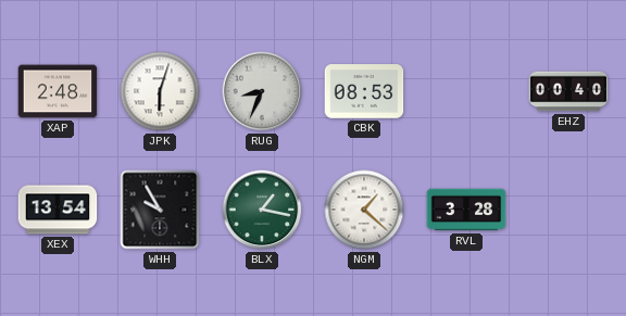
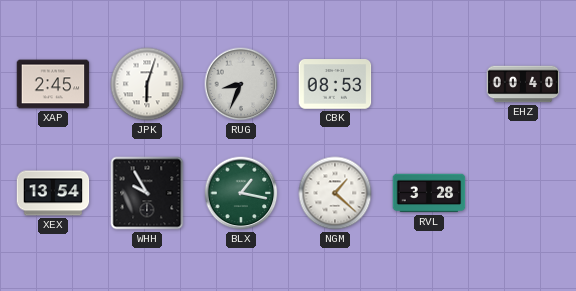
XAP: 2:48 -> 2:45
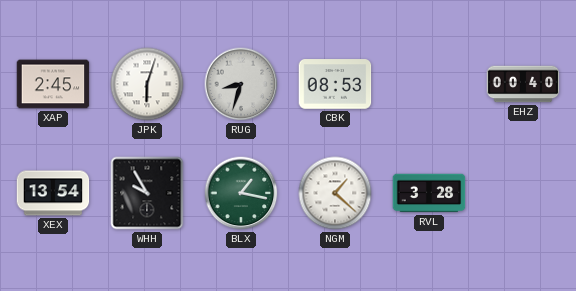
RUG: 8:34 -> 8:33
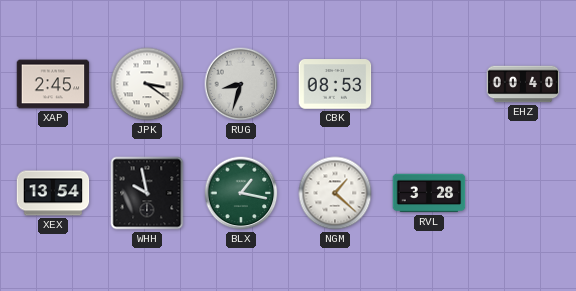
JPK: 6:03 -> 3:21
WHH: 9:55 -> 9:58
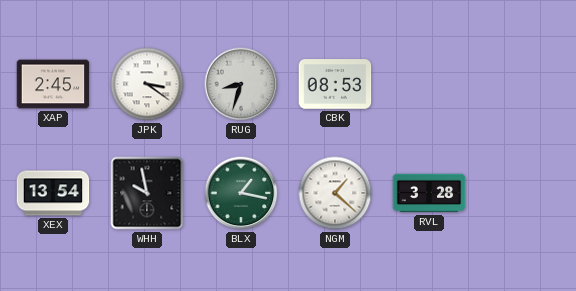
EHZ: 00:40 -> none
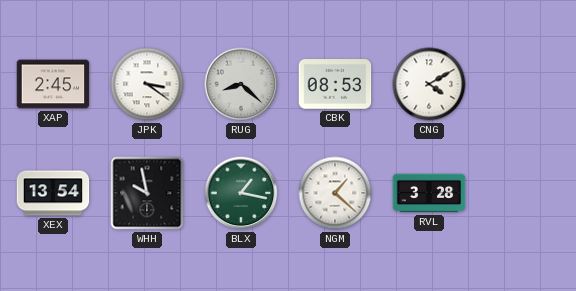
RUG: 8:33 -> 8:22
CNG: none -> 4:10
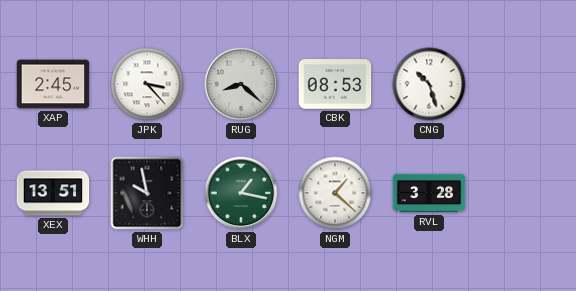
JPK: 3:21 -> 3:23
CNG: 4:10 -> 10:27
XEX: 13:54 -> 13:51
